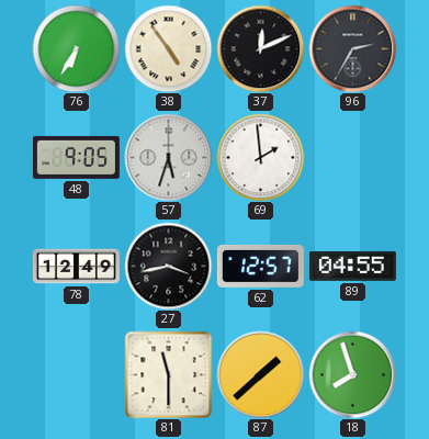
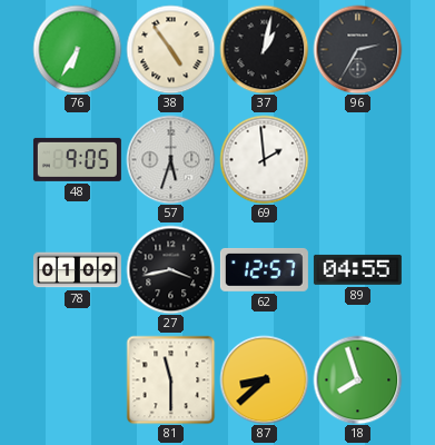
37: 12:11 -> 1:02
78: 12:49 -> 01:09
87: 1:38 -> 8:38
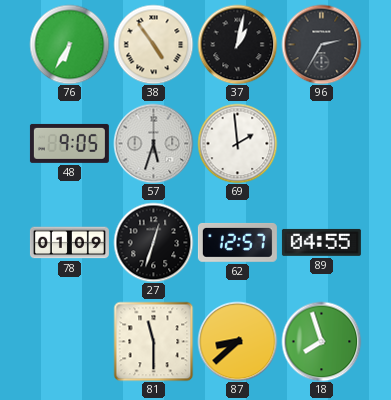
27: 3:43 -> 12:33
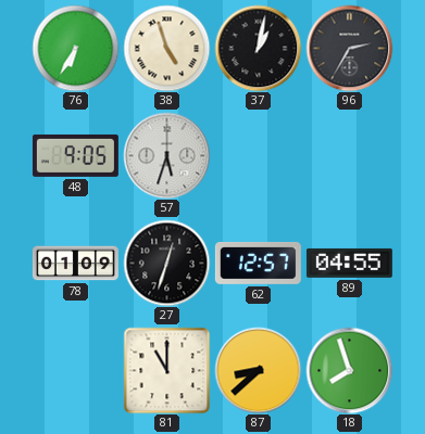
38: 4:54 -> 4:57
69: 1:59 -> none
81: 11:30 -> 11:00
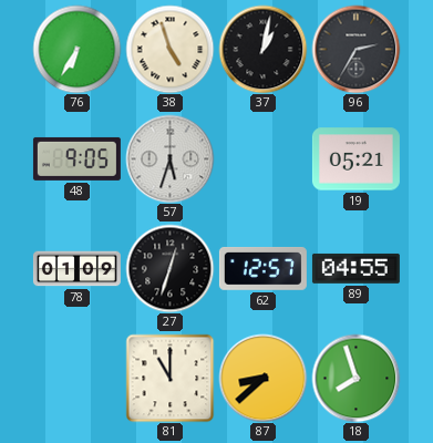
19: none -> 05:21
